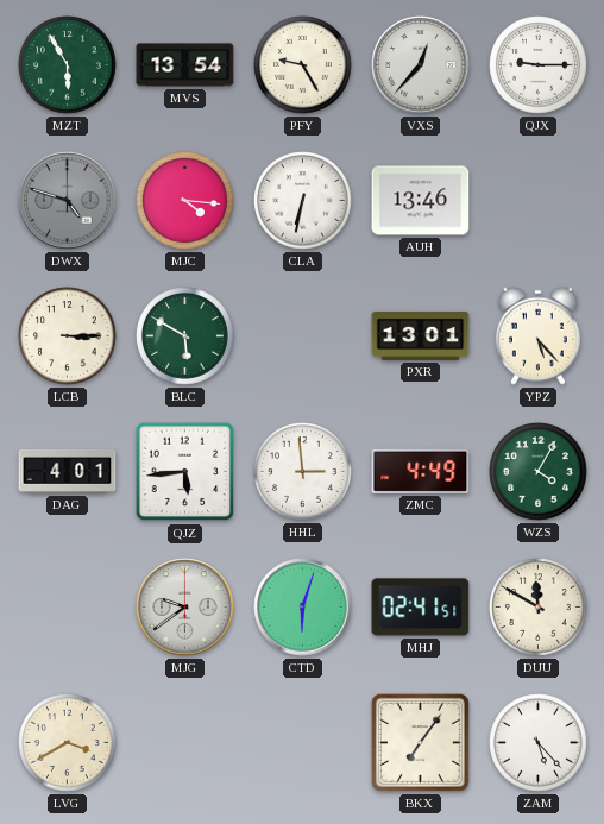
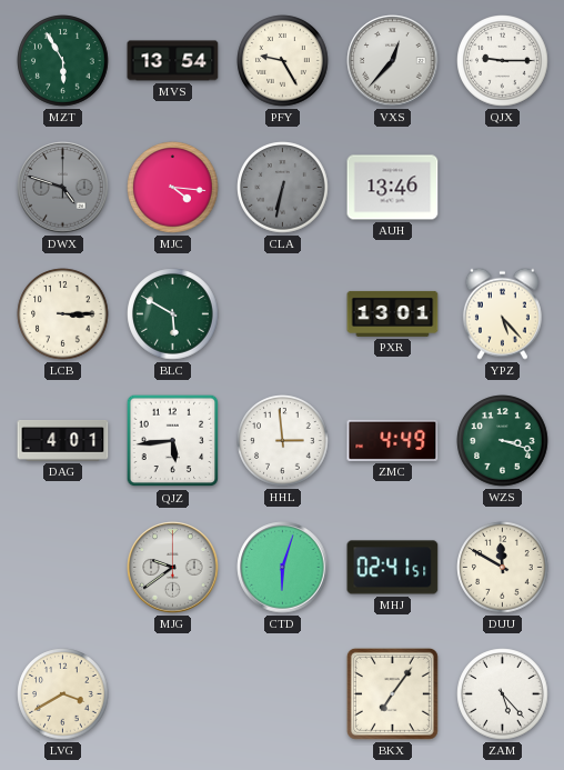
CLA dial: white -> grey
WZS: 4:05 -> 3:18
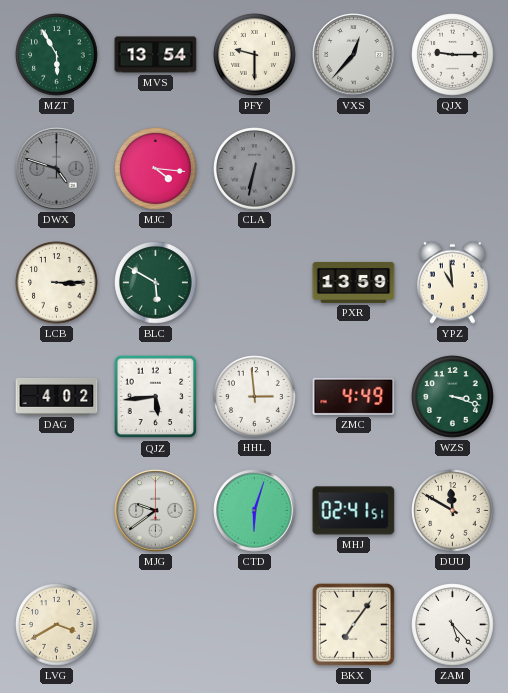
PFY: 9:25 -> 9:30
AUH: 13:46 -> none
PXR: 13:01 -> 13:59
YPZ: 5:23 -> 10:59
DAG: 4:01 -> 4:02
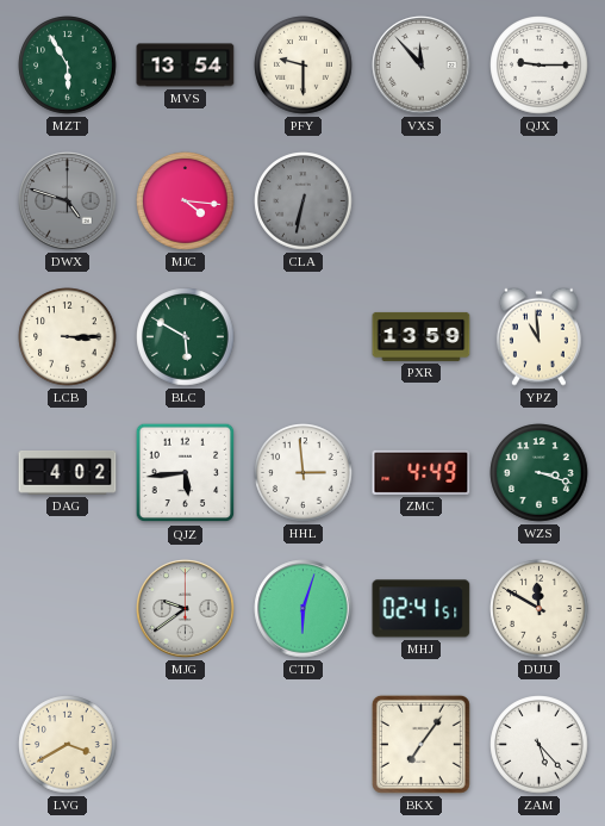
VXS: 12:37 -> 11:53
